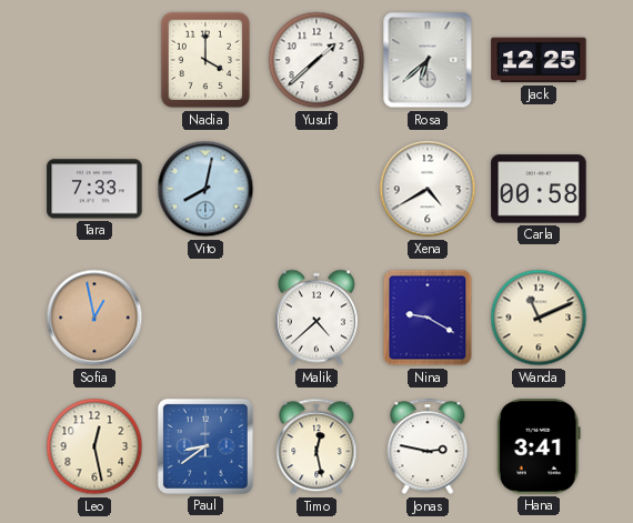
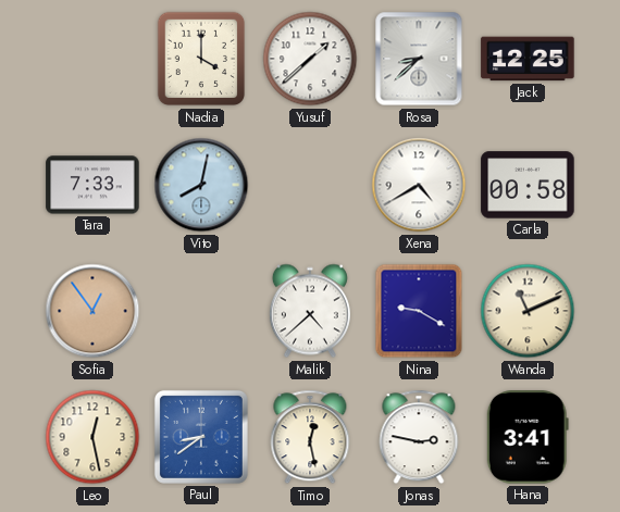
Rosa: 6:38 -> 8:38
Sofia: 12:58 -> 12:54
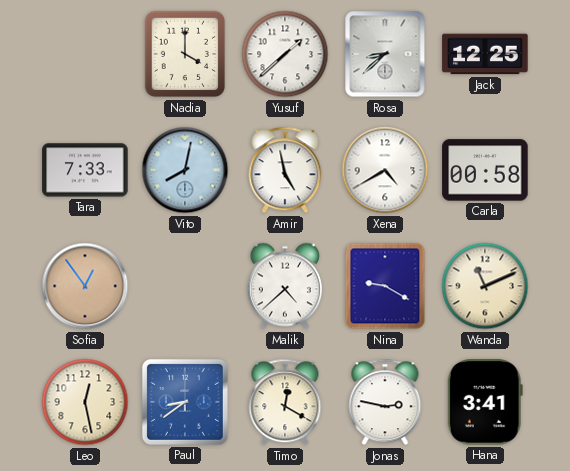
Amir: none -> 4:58
Timo: 12:28 -> 12:20
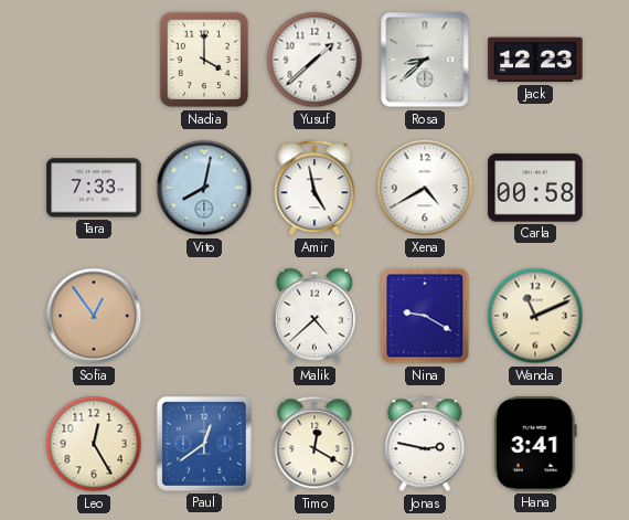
Jack: 12:25 -> 12:23
Leo: 12:28 -> 12:25
Paul: 8:39 -> 12:39
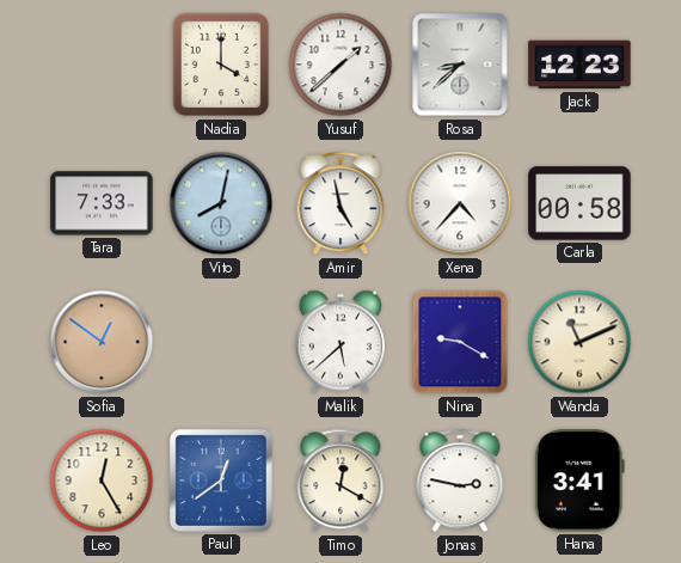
Xena: 4:40 -> 4:37
Sofia: 12:54 -> 12:51
Malik: 4:38 -> 5:38
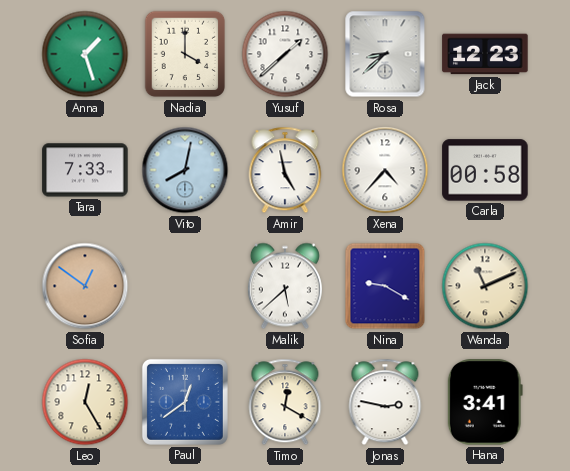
Anna: none -> 1:27
